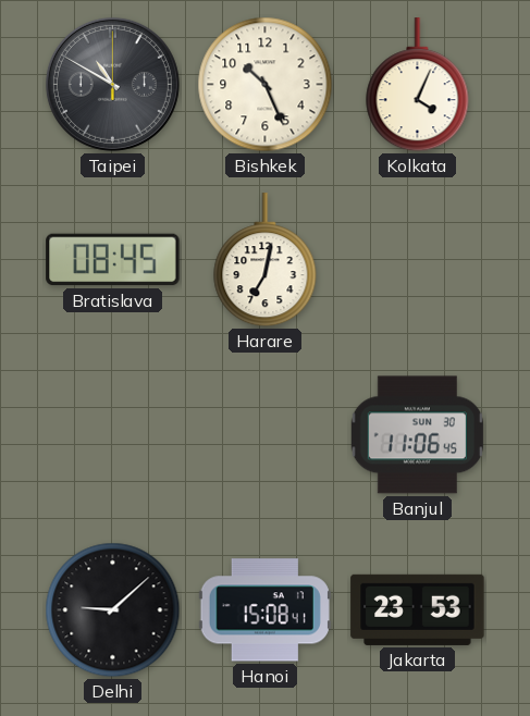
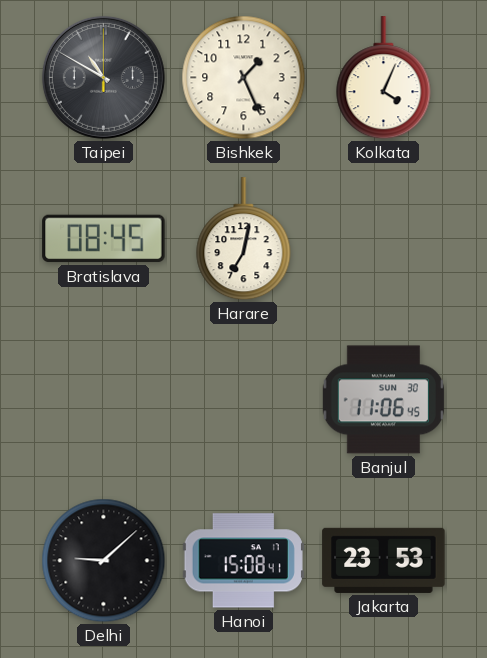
Bishkek: 10:26 -> 1:26
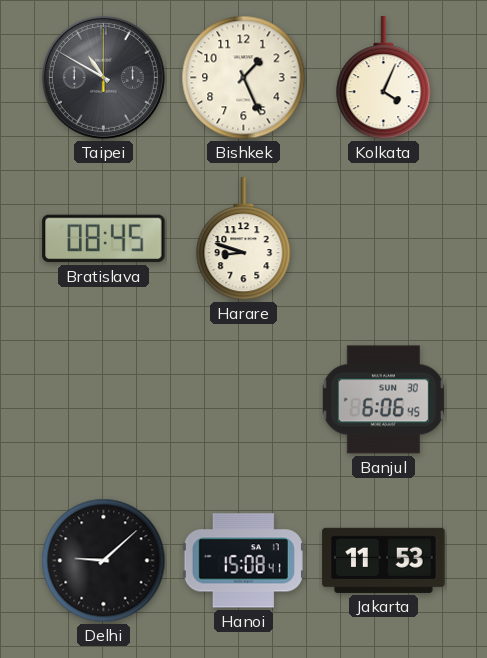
Harare: 7:02 -> 8:48
Banjul: 11:06 -> 6:06
Jakarta: 23:53 -> 11:53
